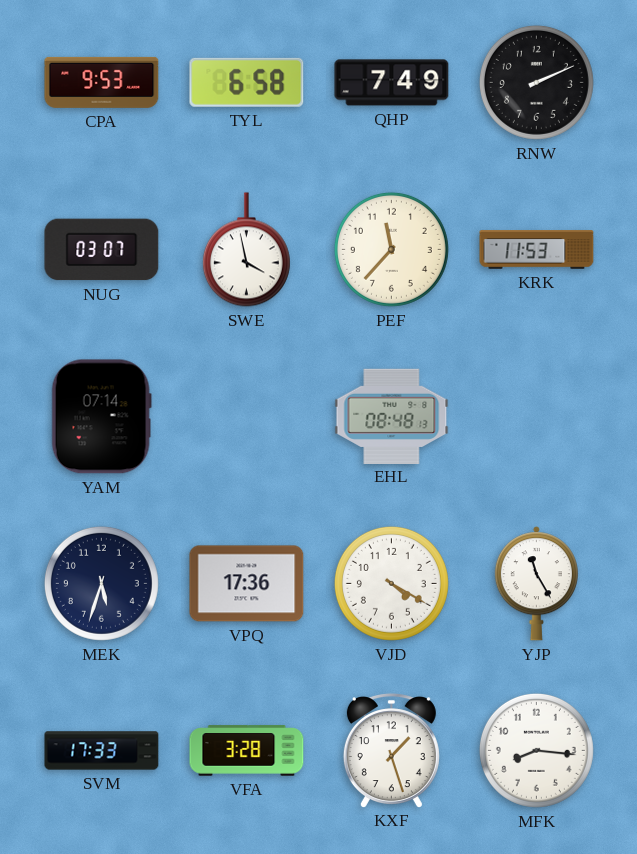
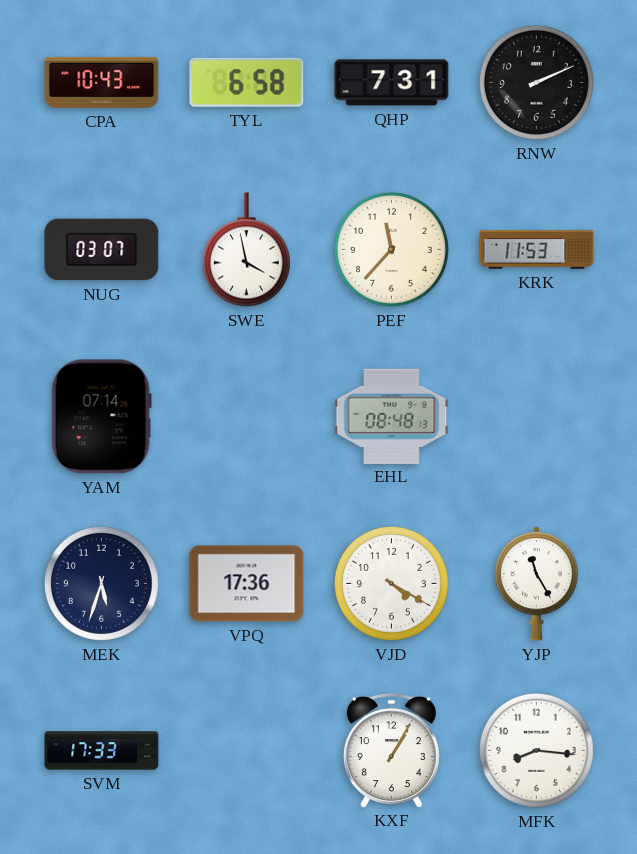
CPA: 9:53 -> 10:43
QHP: 7:49 -> 7:31
VFA: 3:28 -> none
KXF: 1:27 -> 1:05
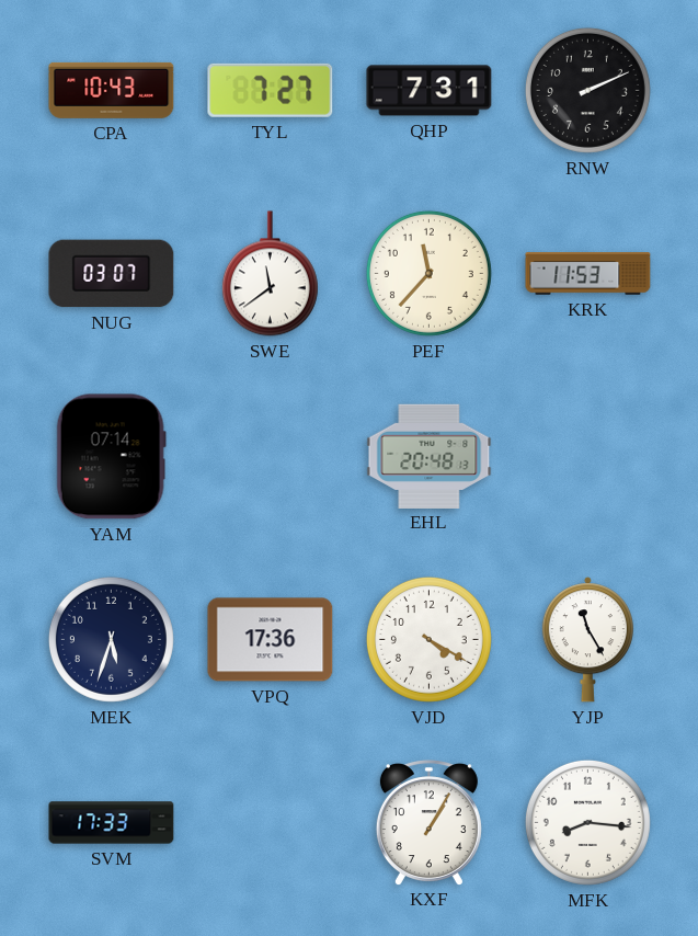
TYL: 6:58 -> 7:27
SWE: 3:58 -> 11:39
EHL: 08:48 -> 20:48
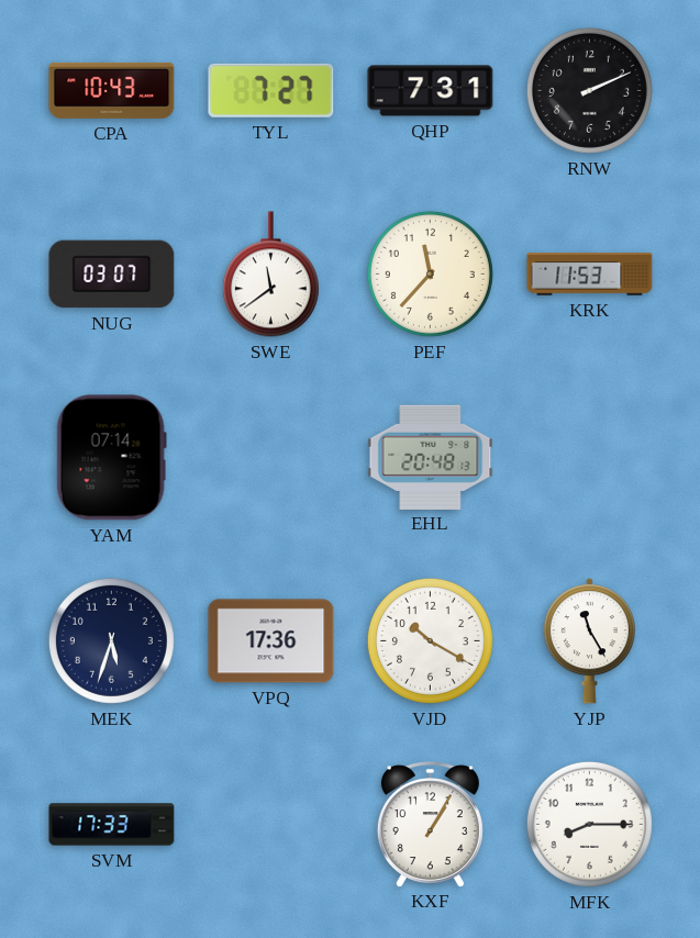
VJD: 4:20 -> 10:20
MFK: 8:16 -> 8:15
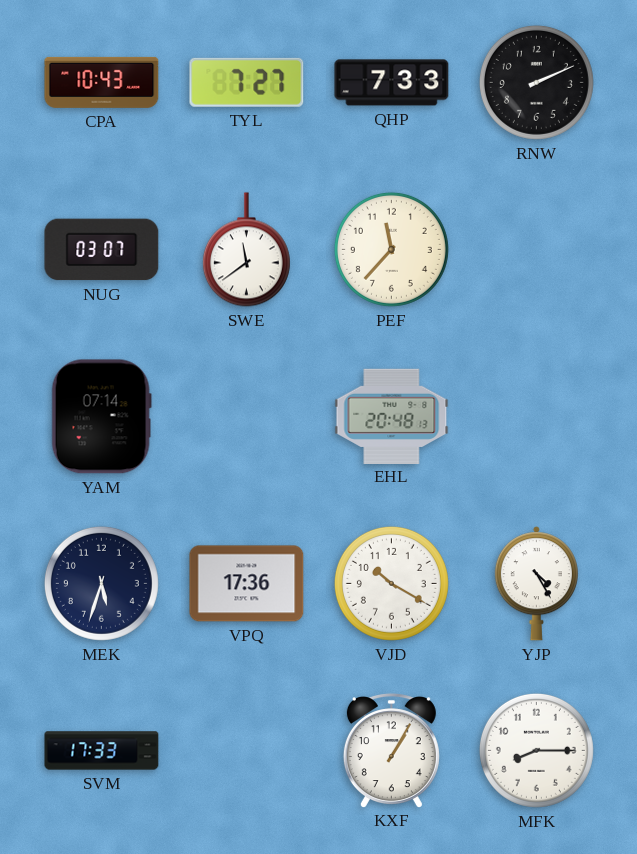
QHP: 7:31 -> 7:33
KRK: 11:53 -> none
YJP: 11:25 -> 4:25
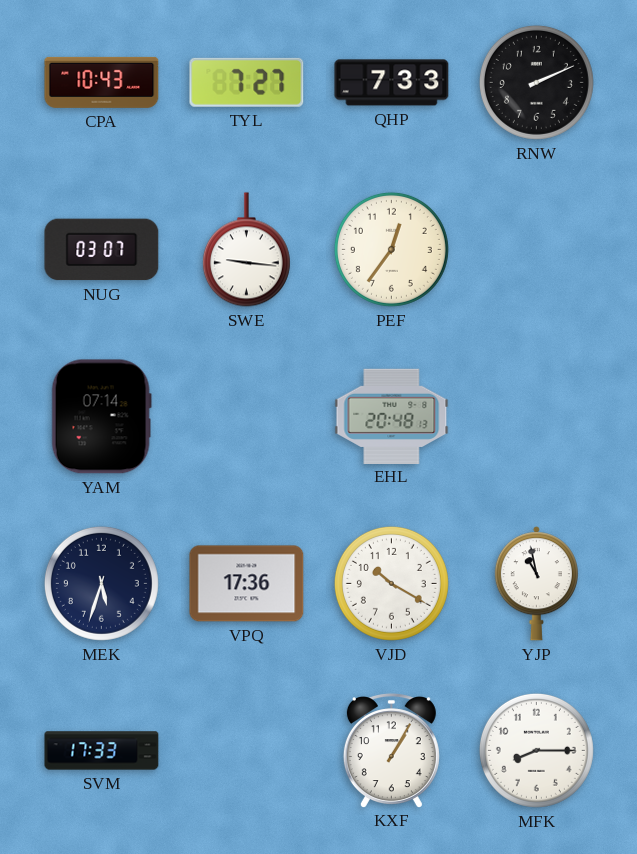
SWE: 11:39 -> 9:16
PEF: 11:37 -> 12:36
YJP: 4:25 -> 10:58
